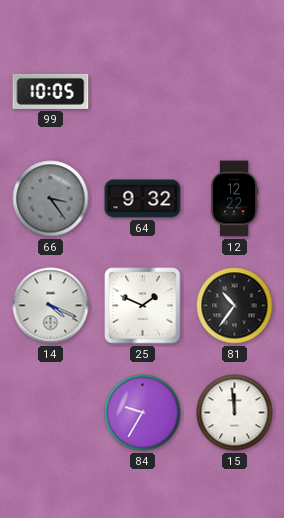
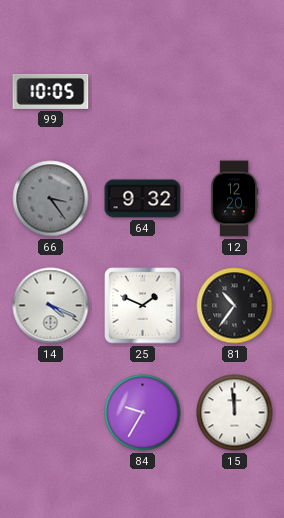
12: 12:22 -> 12:20
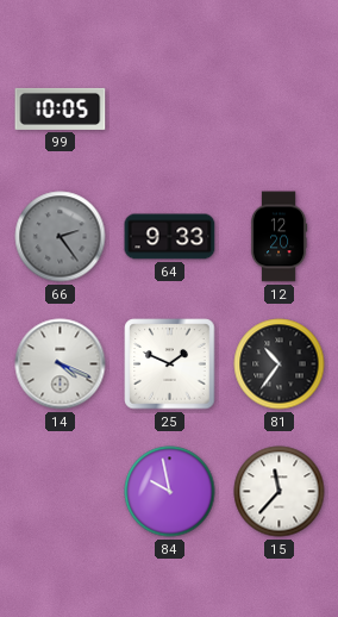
66: 3:24 -> 2:24
64: 9:32 -> 9:33
84: 9:35 -> 9:58
15: 11:59 -> 11:37
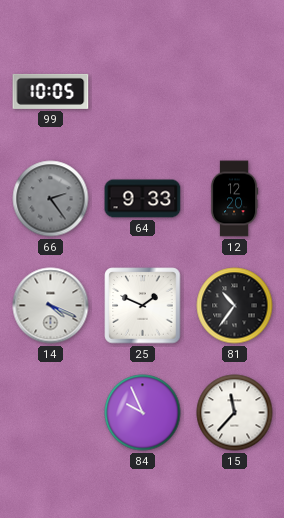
84: 9:58 -> 9:56
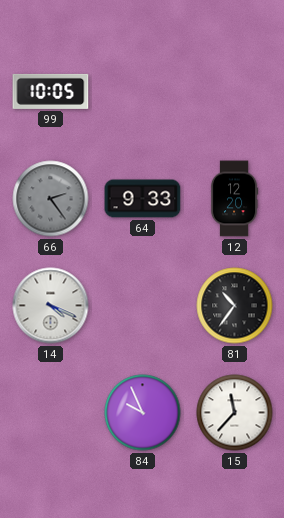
25: 1:49 -> none
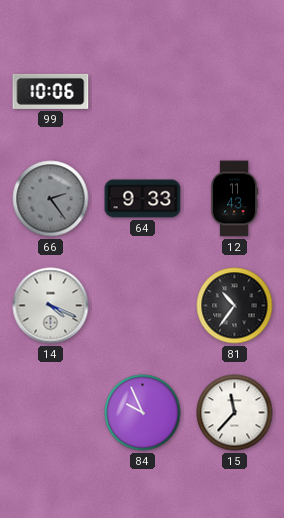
99: 10:05 -> 10:06
12: 12:20 -> 11:43
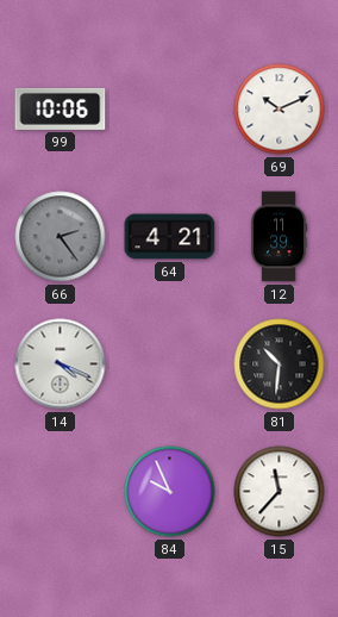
69: none -> 10:11
64: 9:33 -> 4:21
12: 11:43 -> 11:39
81: 10:36 -> 10:31
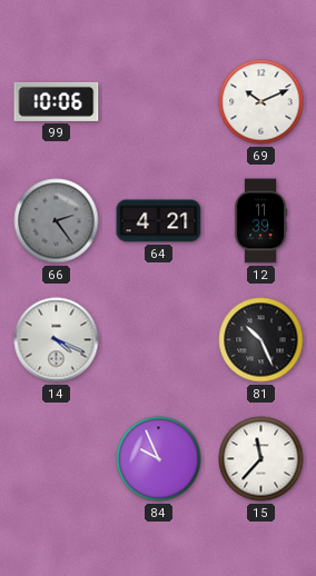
81: 10:31 -> 10:26
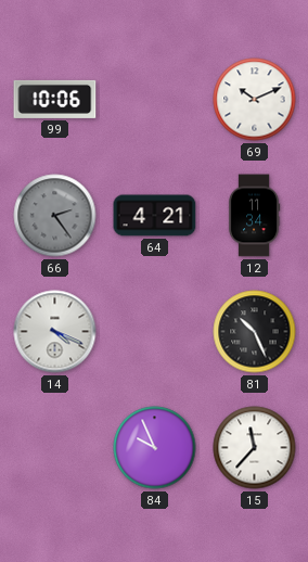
12: 11:39 -> 11:34
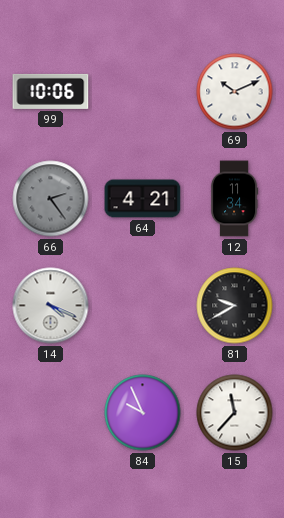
81: 10:26 -> 9:40
